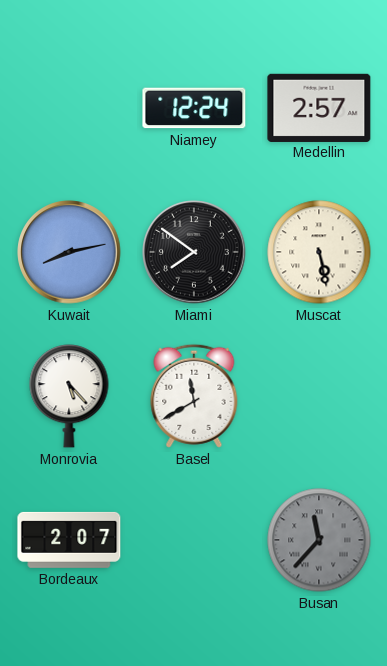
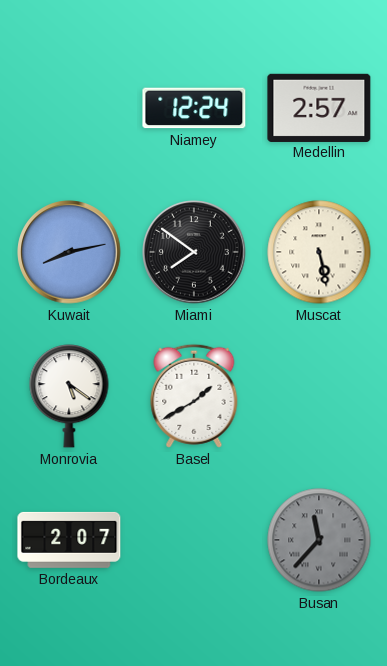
Monrovia: 5:23 -> 5:21
Basel: 11:40 -> 1:40
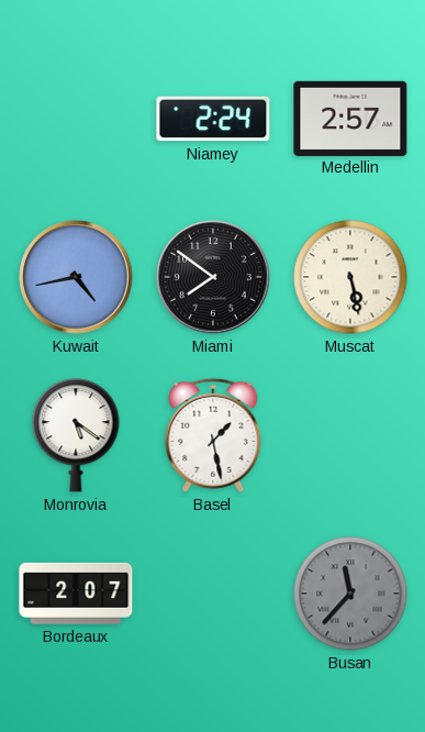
Niamey: 12:24 -> 2:24
Kuwait: 8:13 -> 4:43
Basel: 1:40 -> 1:28
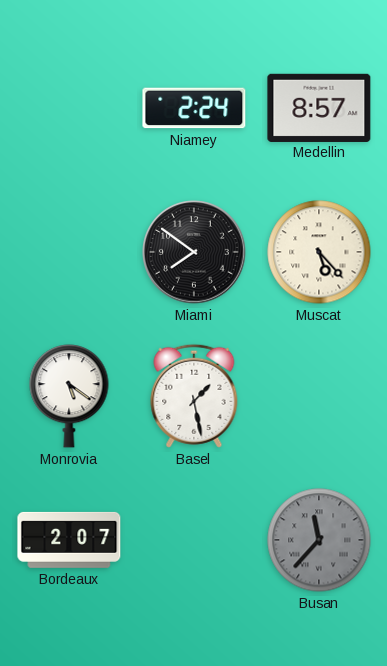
Medellin: 2:57 -> 8:57
Kuwait: 4:43 -> none
Muscat: 5:28 -> 5:23
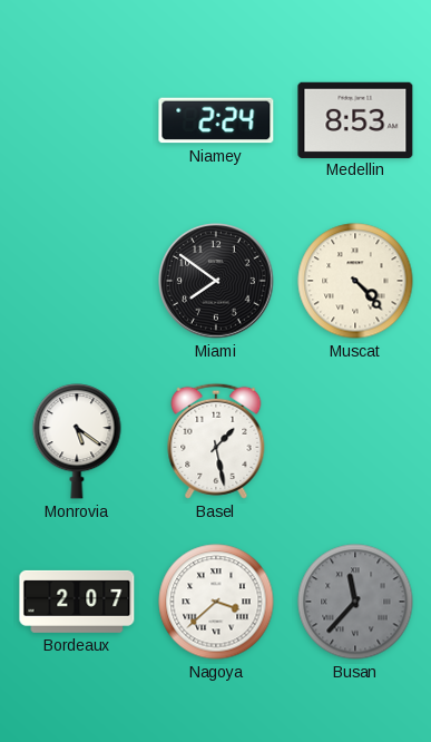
Medellin: 8:57 -> 8:53
Muscat: 5:23 -> 4:23
Nagoya: none -> 3:38
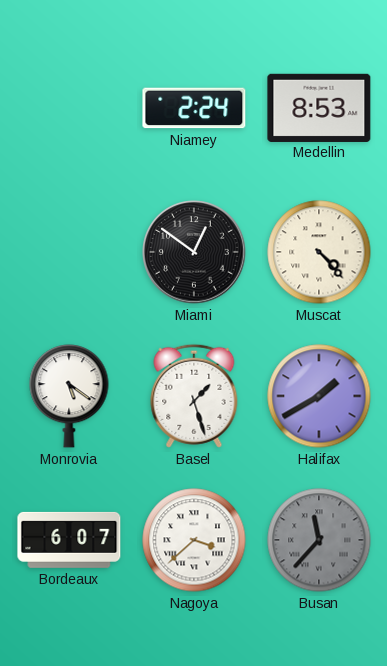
Miami: 7:51 -> 12:51
Basel: 1:28 -> 1:27
Halifax: none -> 1:40
Bordeaux: 2:07 -> 6:07
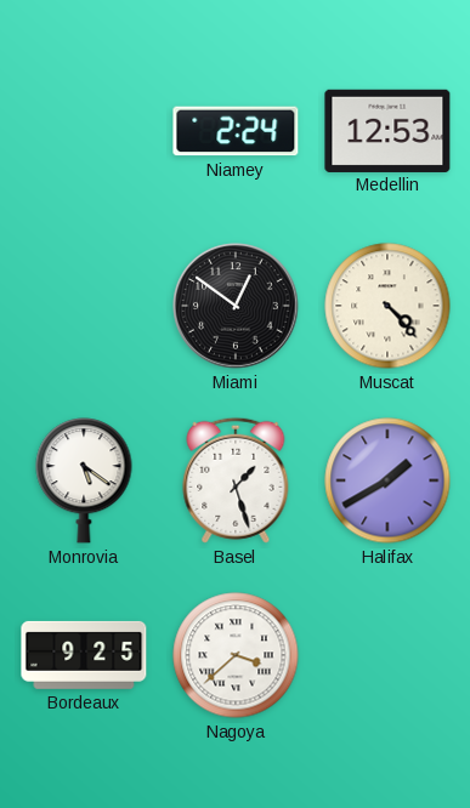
Medellin: 8:53 -> 12:53
Bordeaux: 6:07 -> 9:25
Busan: 11:37 -> none
